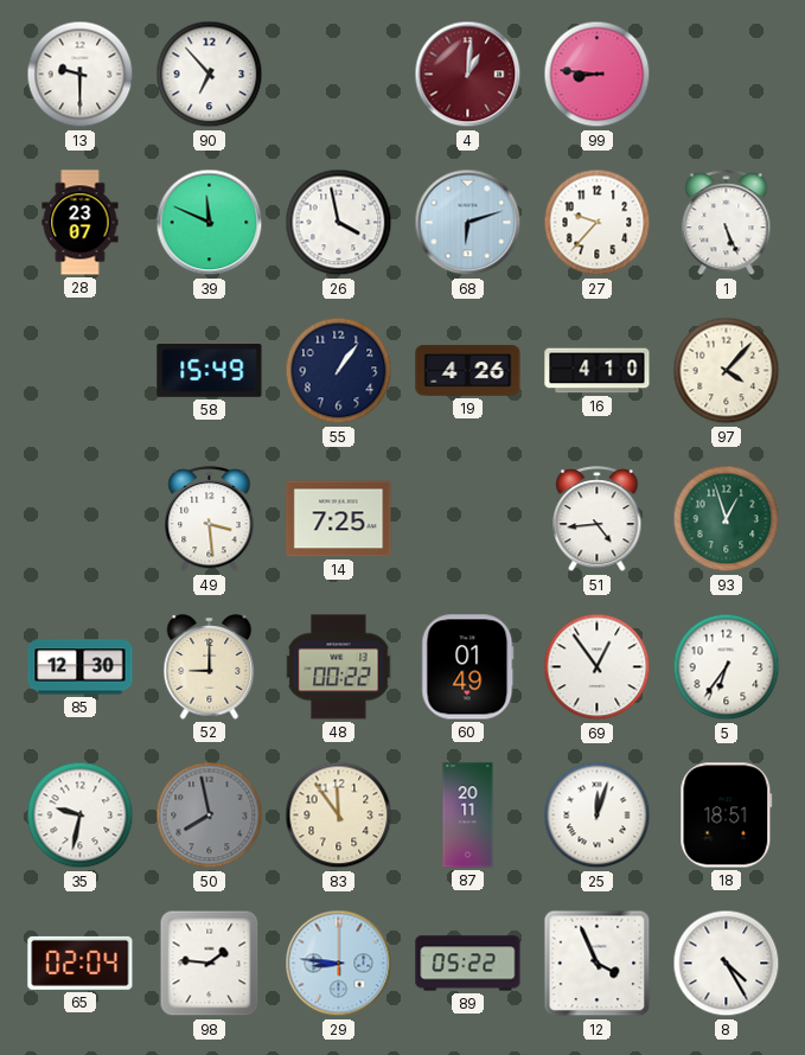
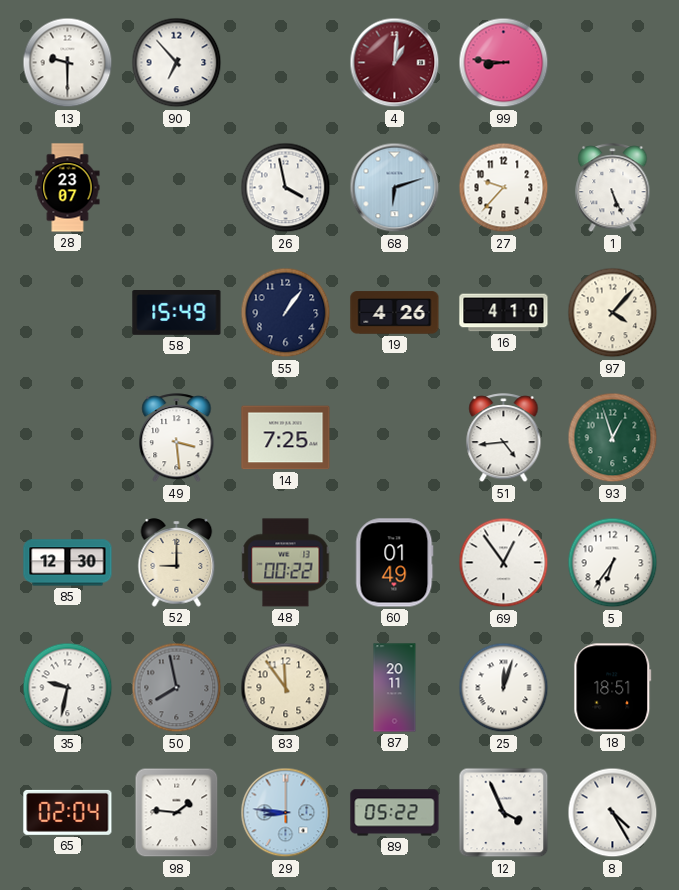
39: 11:49 -> none
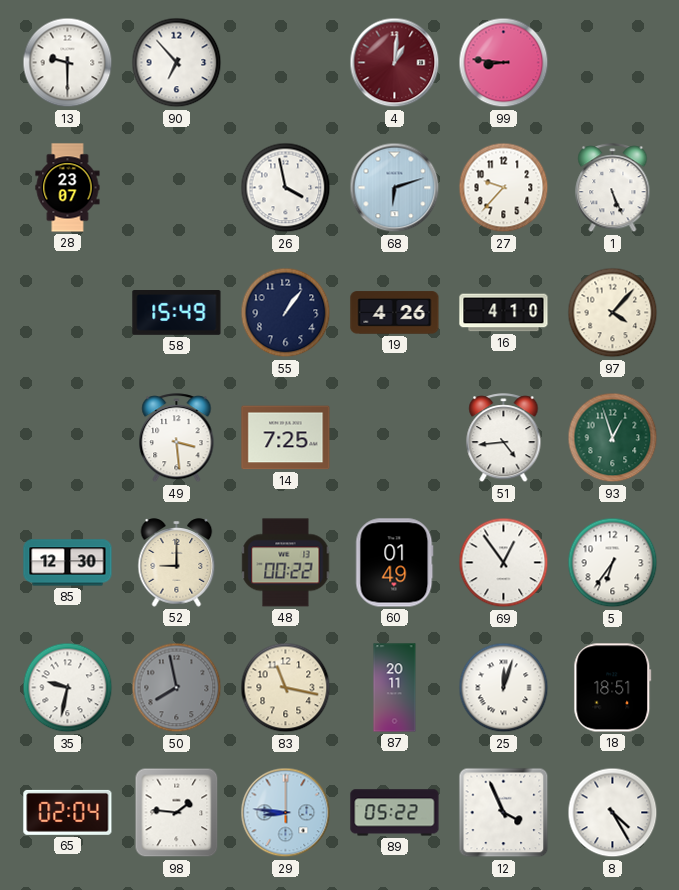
83: 11:54 -> 11:17
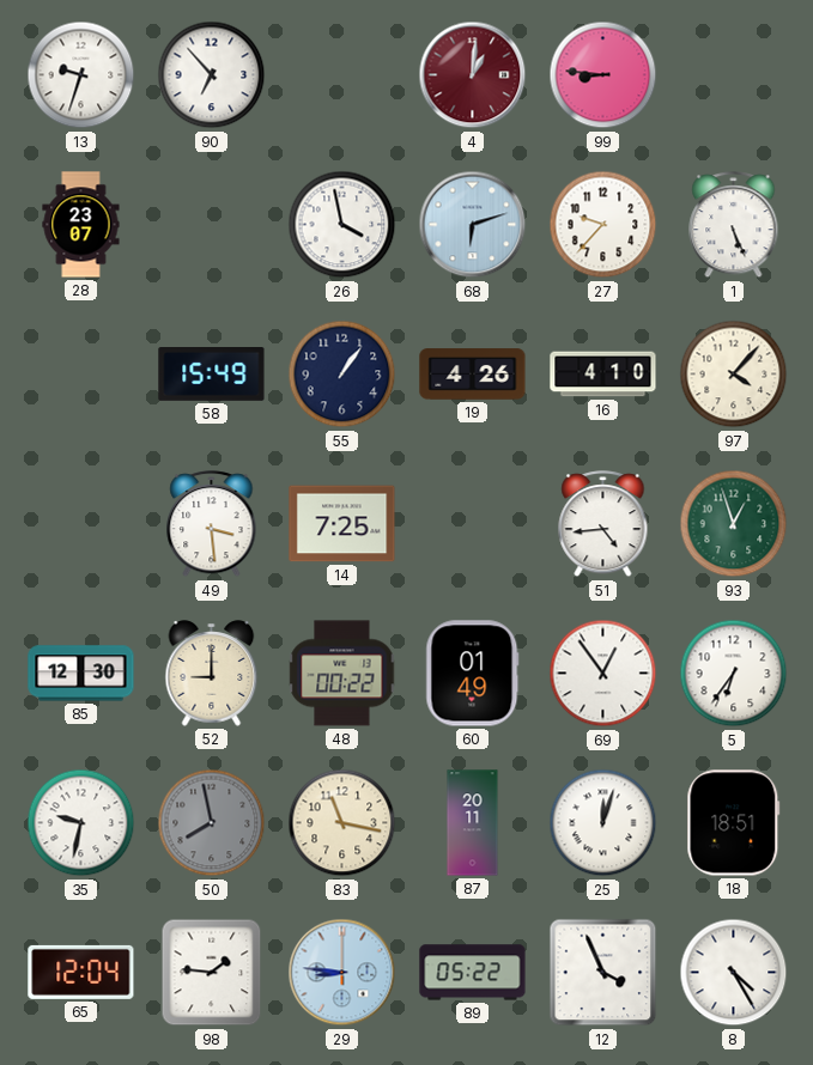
13: 9:30 -> 9:33
65: 02:04 -> 12:04
